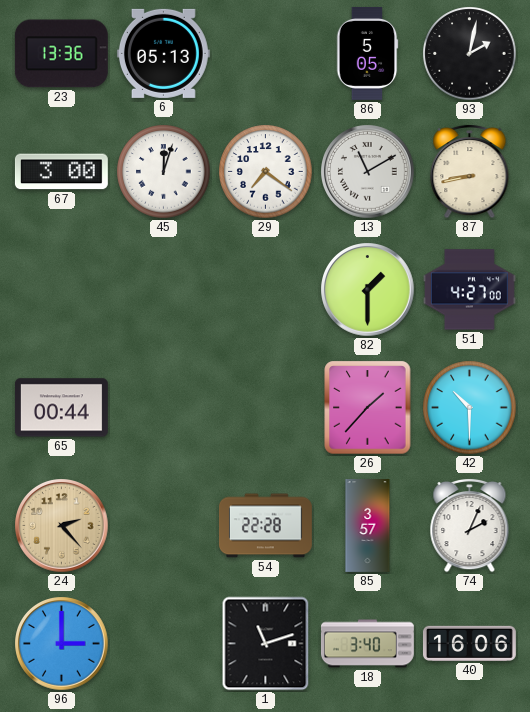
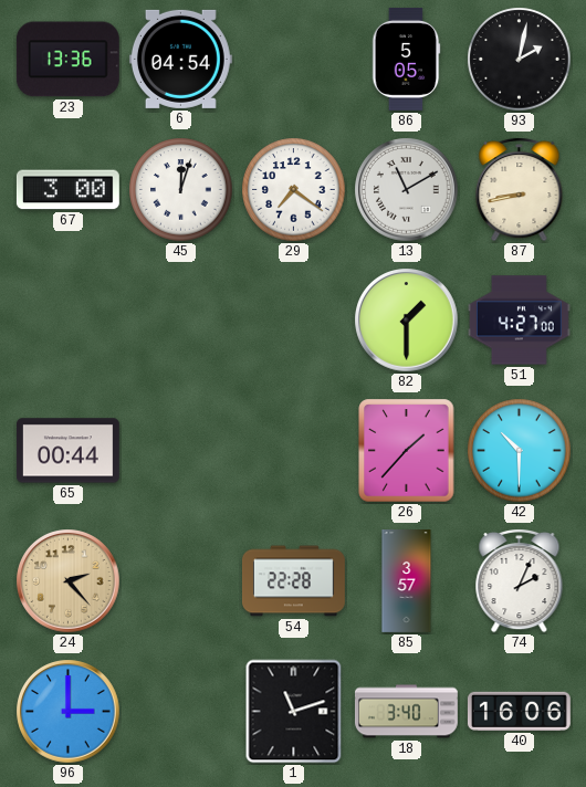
6: 05:13 -> 04:54
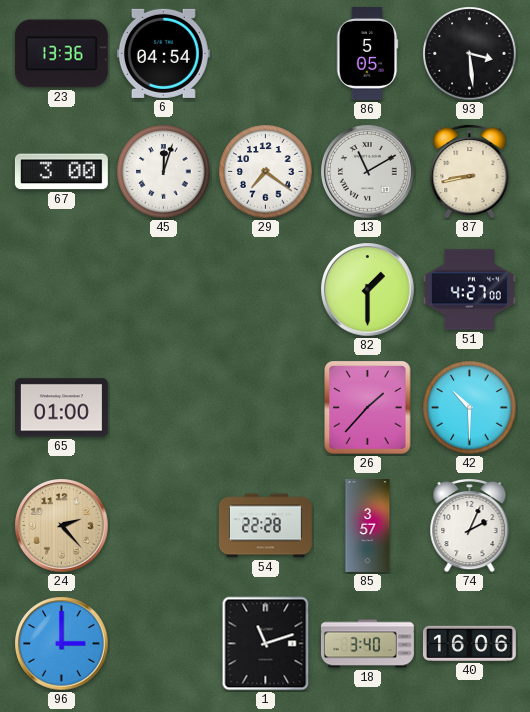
93: 2:02 -> 3:29
65: 00:44 -> 01:00
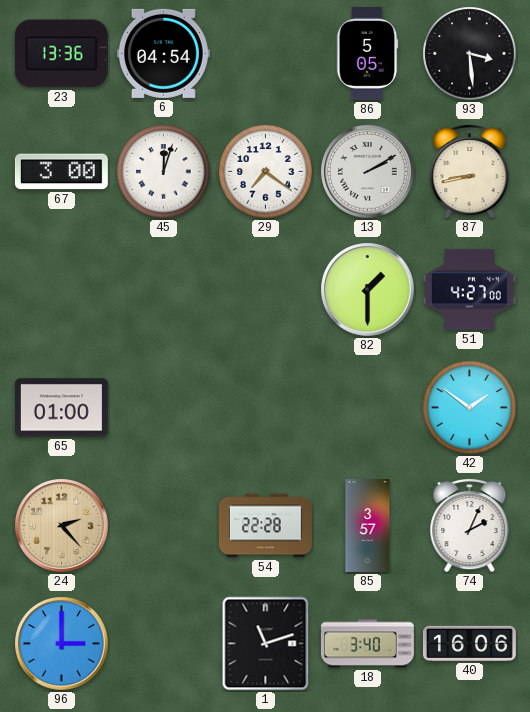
13: 11:10 -> 2:10
26: 1:37 -> none
42: 10:30 -> 1:51
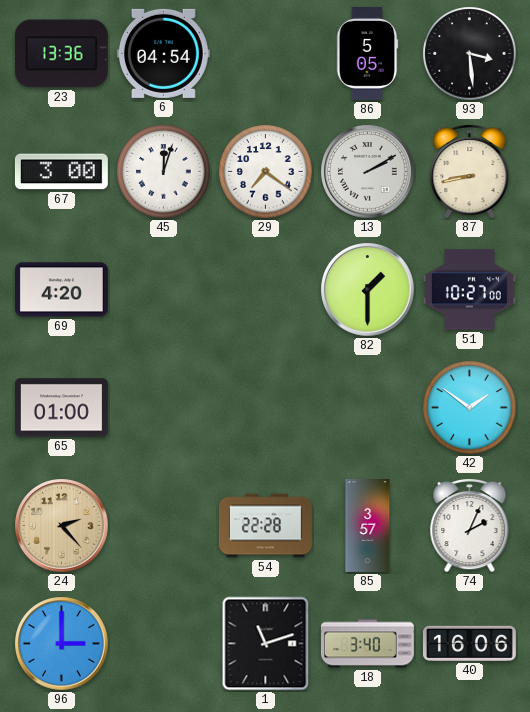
69: none -> 4:20
51: 4:27 -> 10:27
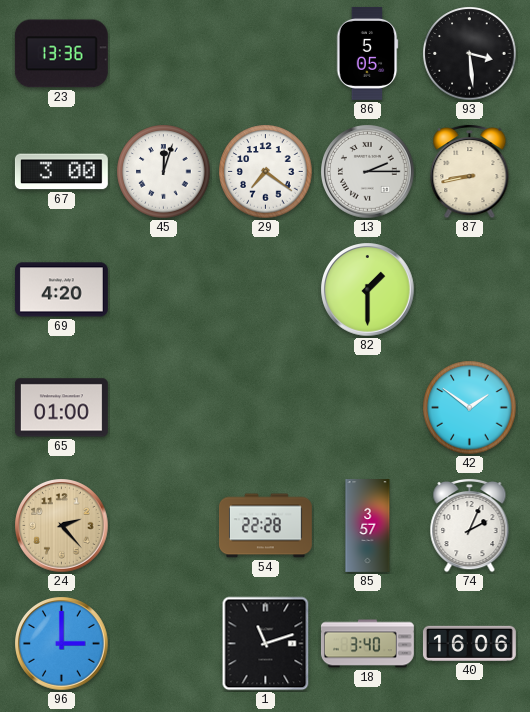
6: 04:54 -> none
13: 2:10 -> 2:15
51: 10:27 -> none
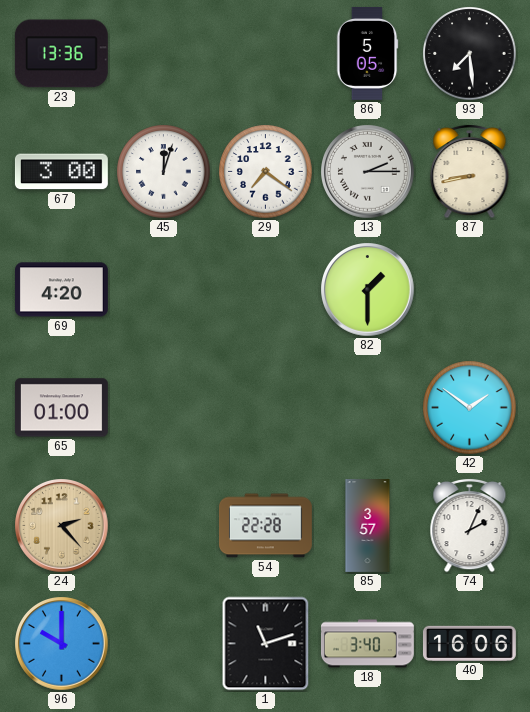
93: 3:29 -> 7:29
96: 3:00 -> 10:00
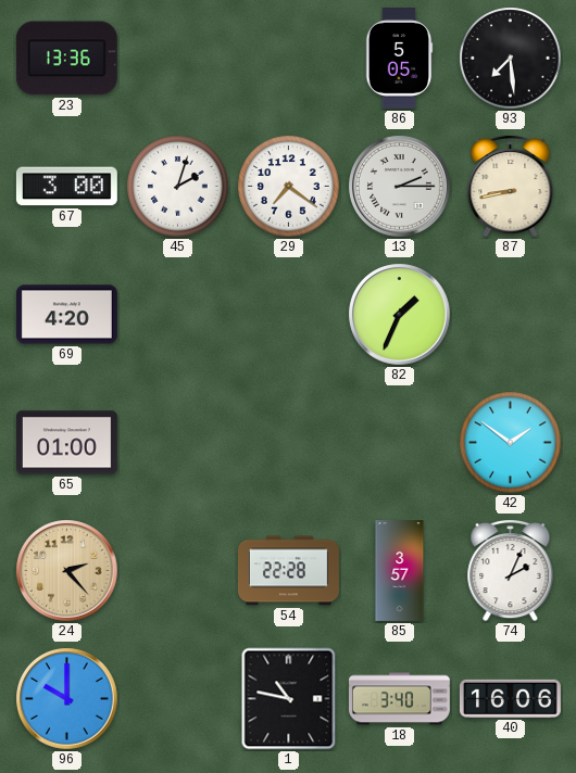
45: 12:03 -> 2:03
82: 1:30 -> 1:34
1: 11:12 -> 10:47
